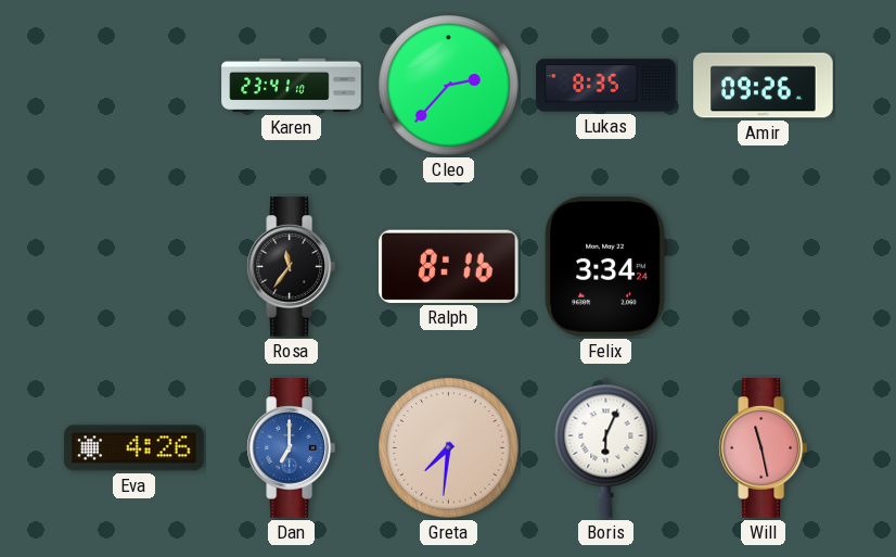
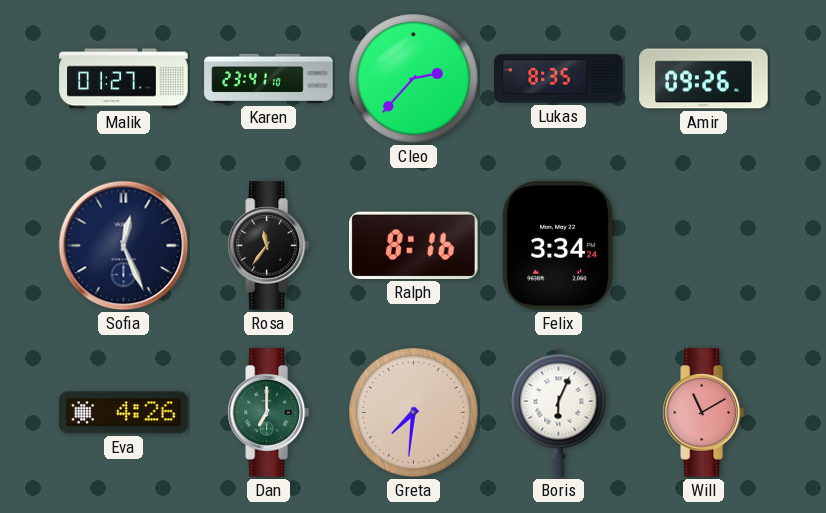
Malik: none -> 01:27
Sofia: none -> 12:26
Dan dial: blue -> green
Will: 11:28 -> 11:10
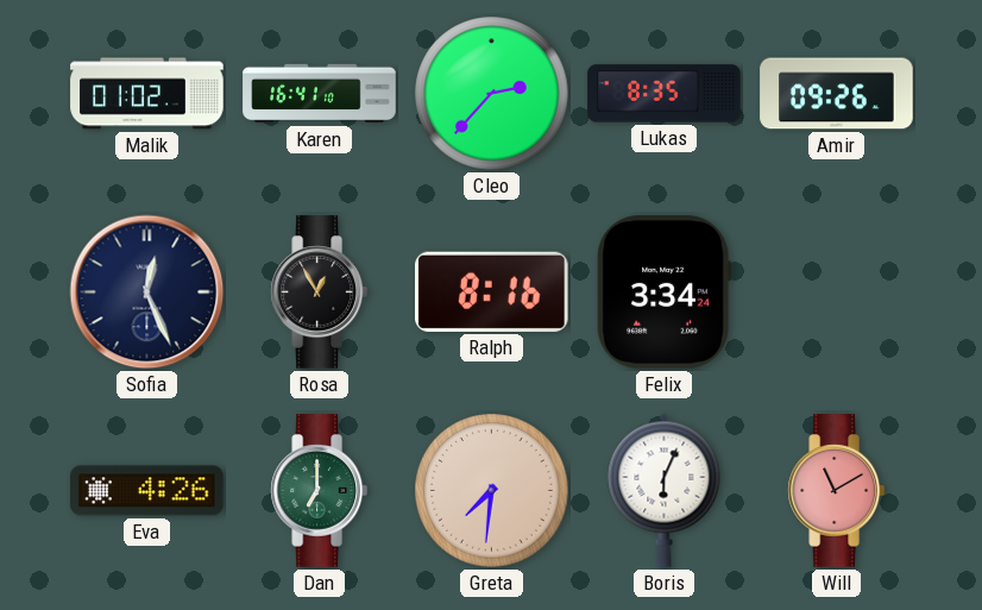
Malik: 01:27 -> 01:02
Karen: 23:41 -> 16:41
Rosa: 11:36 -> 12:55
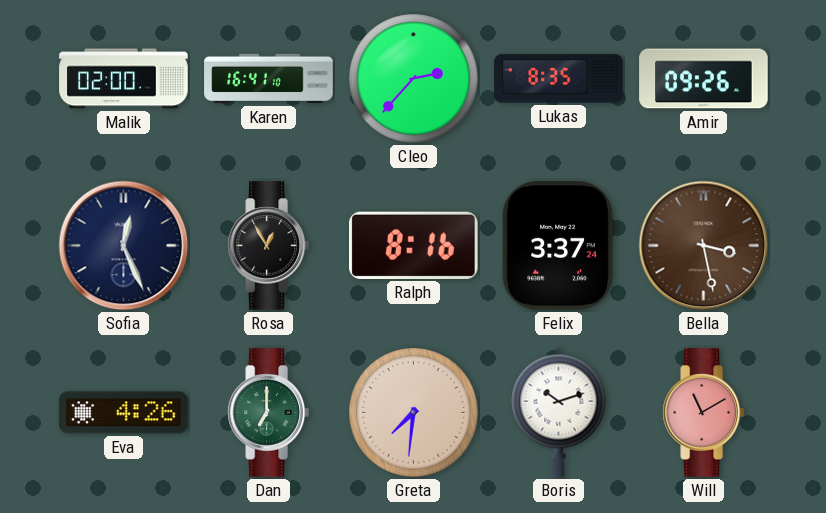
Malik: 01:02 -> 02:00
Felix: 3:34 -> 3:37
Bella: none -> 3:28
Boris: 6:04 -> 10:12
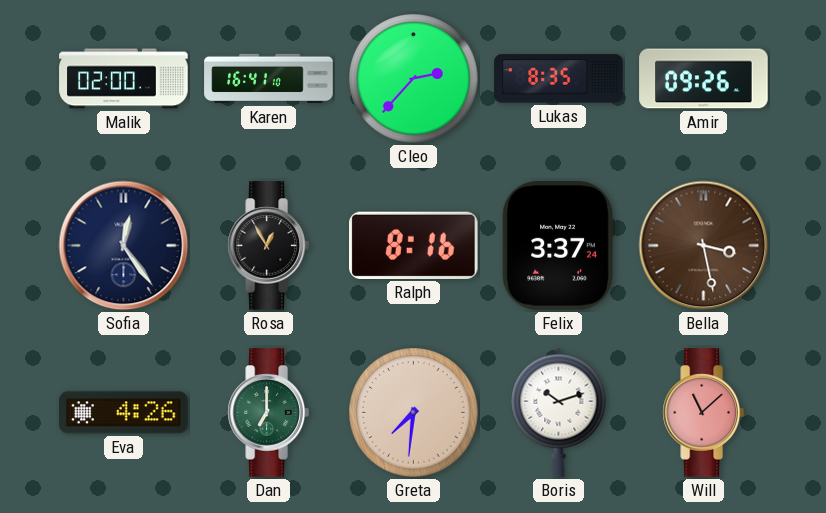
Sofia: 12:26 -> 12:24
Will: 11:10 -> 11:08
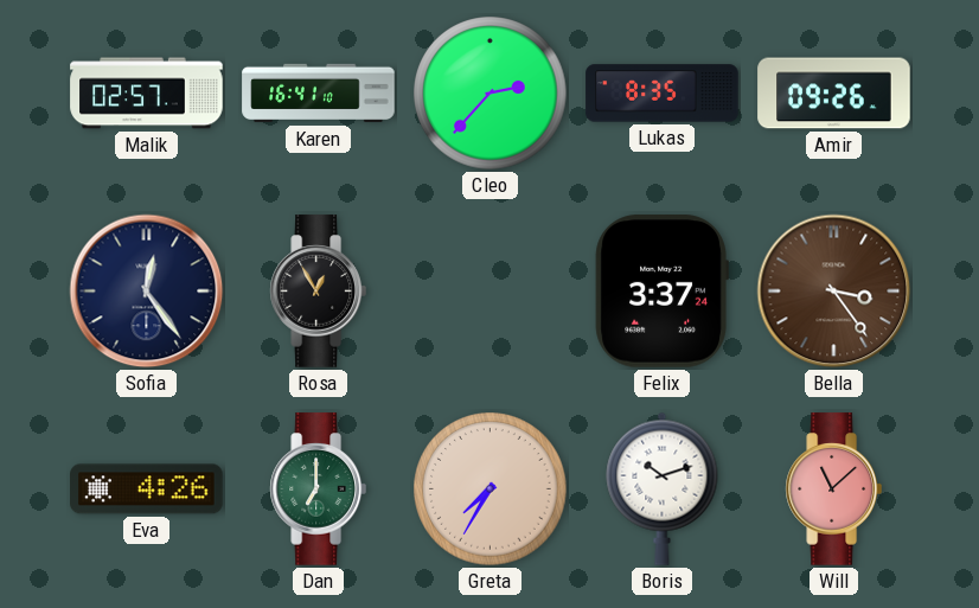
Malik: 02:00 -> 02:57
Ralph: 8:16 -> none
Bella: 3:28 -> 3:24
Greta: 7:31 -> 7:35
